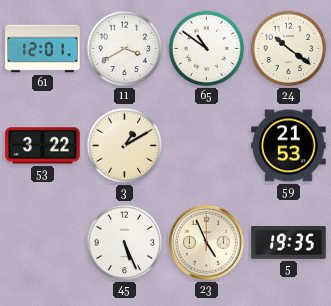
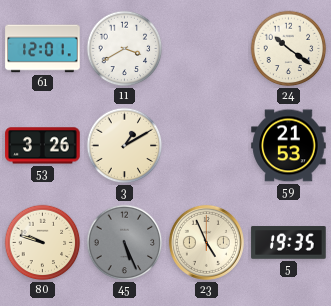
65: 10:51 -> none
53: 3:22 -> 3:26
80: none -> 9:48
45 dial: white -> grey
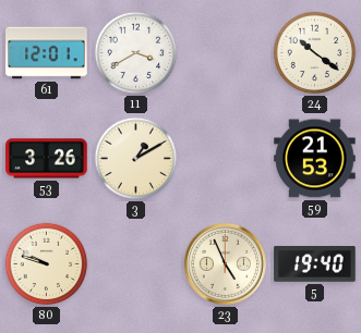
45: 5:26 -> none
5: 19:35 -> 19:40
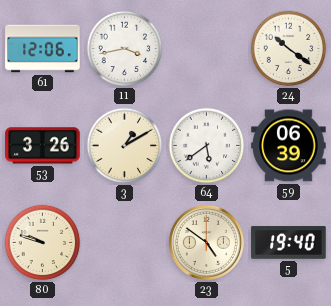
61: 12:01 -> 12:06
11: 3:40 -> 3:43
64: none -> 5:39
59: 21:53 -> 06:39
23: 4:56 -> 4:51
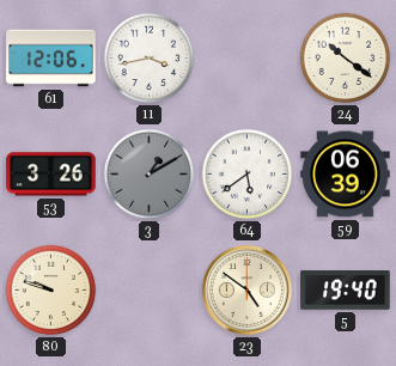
3 dial: cream -> grey
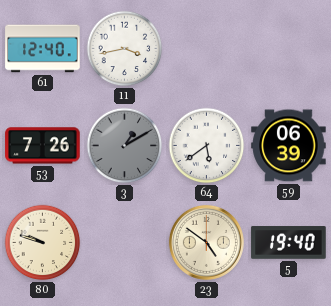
61: 12:06 -> 12:40
24: 10:21 -> none
53: 3:26 -> 7:26
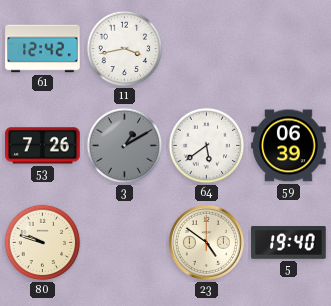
61: 12:40 -> 12:42
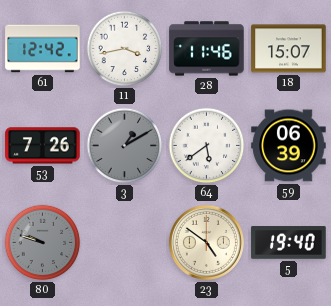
28: none -> 11:46
18: none -> 15:07
80 dial: cream -> grey
